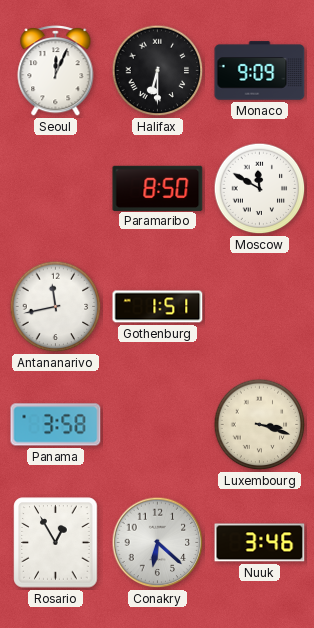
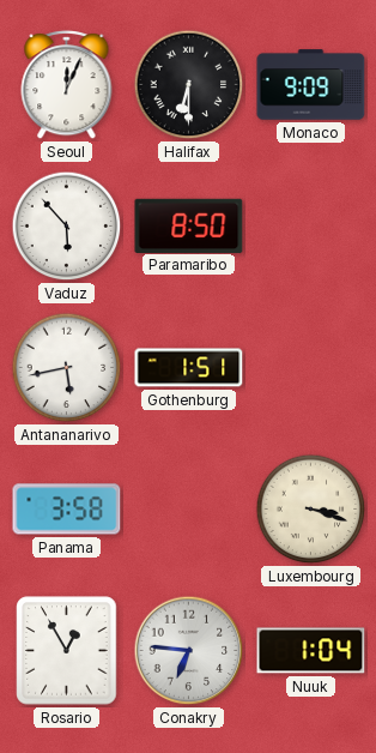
Vaduz: none -> 5:53
Moscow: 11:50 -> none
Antananarivo: 11:43 -> 5:43
Conakry: 6:22 -> 6:46
Nuuk: 3:46 -> 1:04
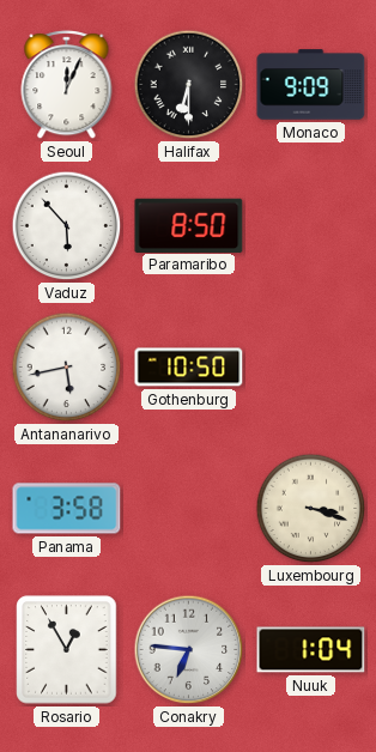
Gothenburg: 1:51 -> 10:50
